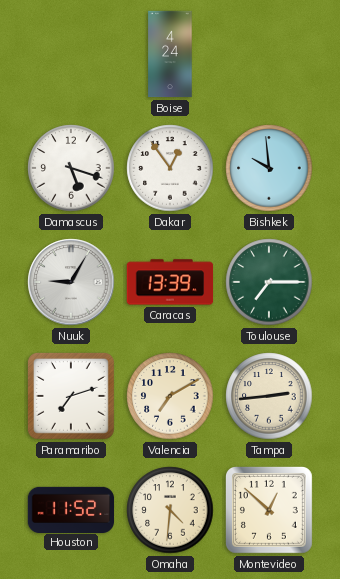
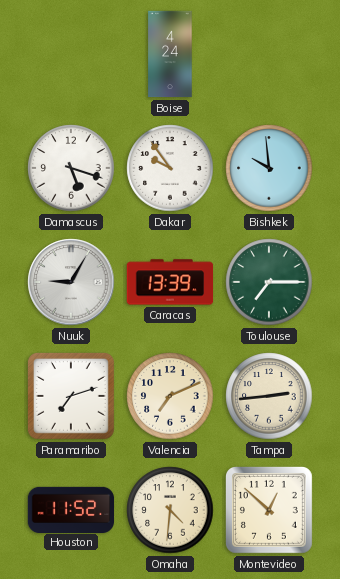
Dakar: 12:54 -> 9:54
Valencia: 7:10 -> 7:11
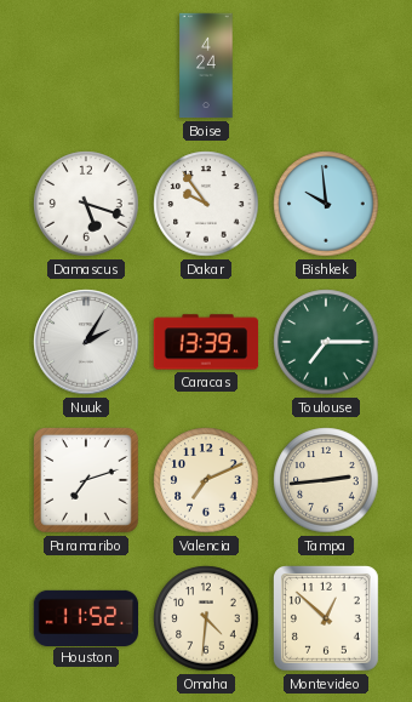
Nuuk: 9:05 -> 2:05
